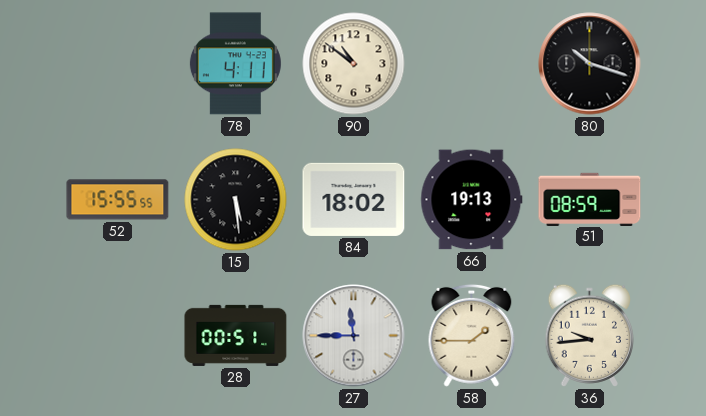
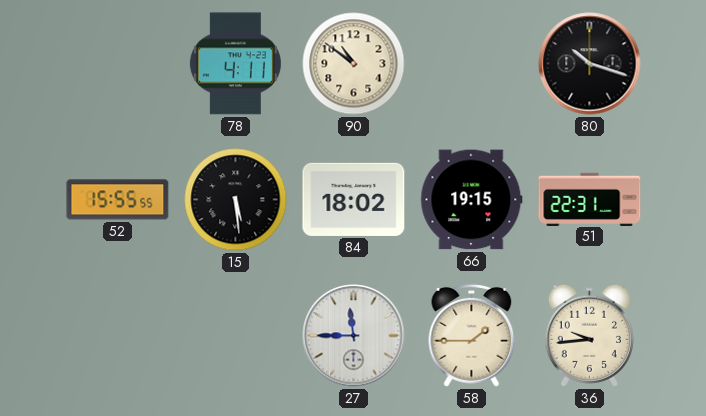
66: 19:13 -> 19:15
51: 08:59 -> 22:31
28: 00:51 -> none
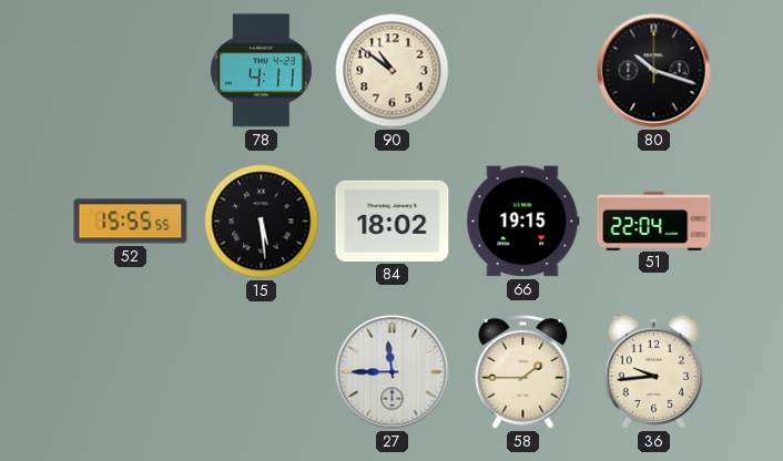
51: 22:31 -> 22:04
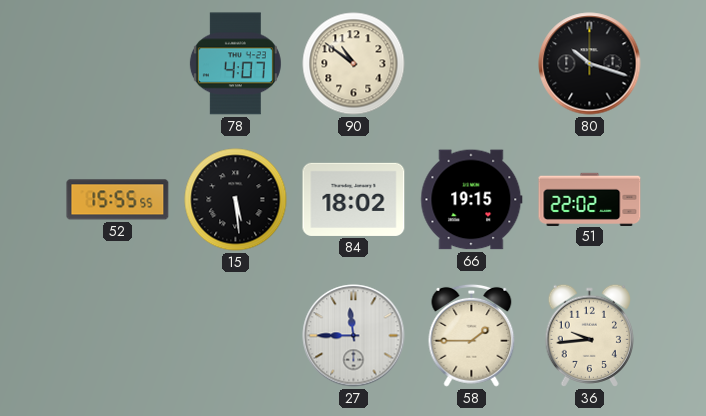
78: 4:11 -> 4:07
51: 22:04 -> 22:02
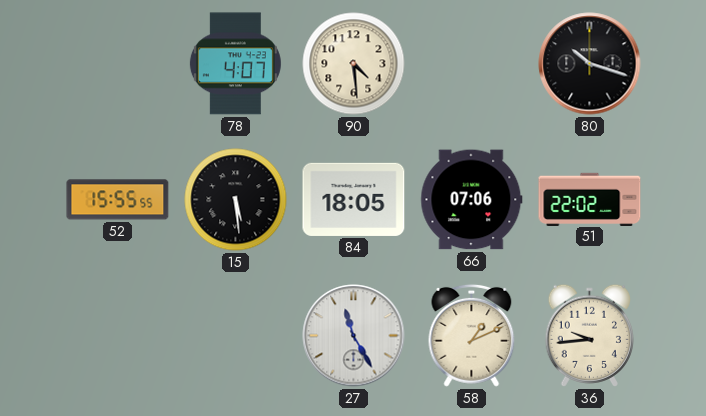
90: 10:51 -> 4:29
84: 18:02 -> 18:05
66: 19:15 -> 07:06
27: 11:45 -> 11:25
58: 1:45 -> 1:11
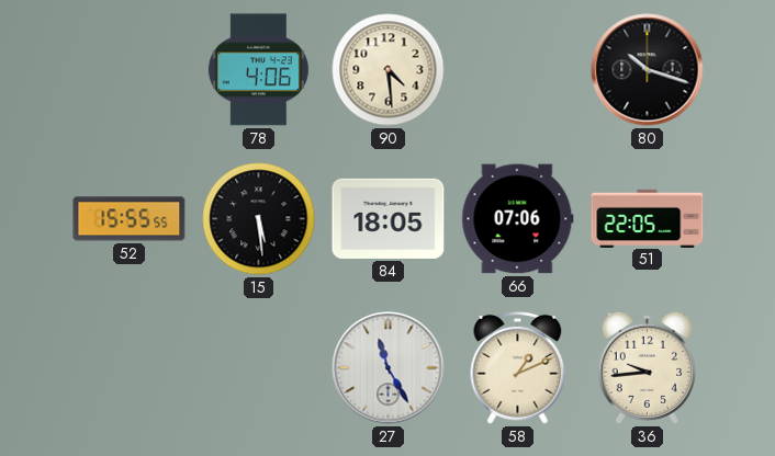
78: 4:07 -> 4:06
51: 22:02 -> 22:05
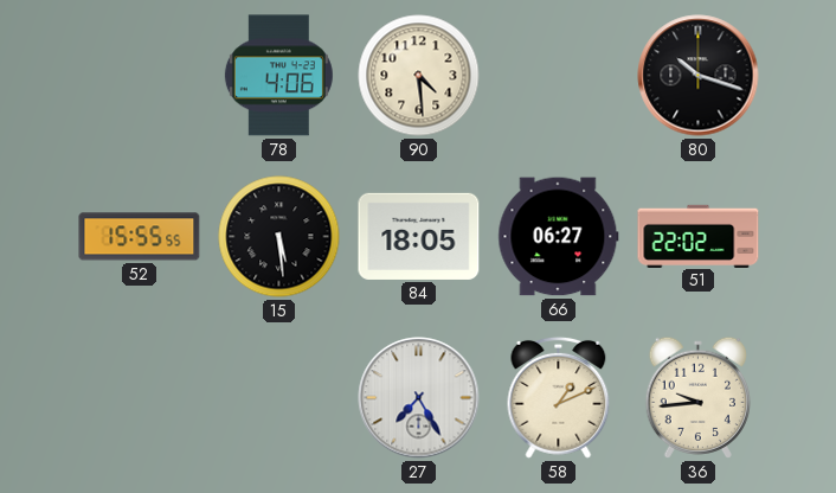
66: 07:06 -> 06:27
51: 22:05 -> 22:02
27: 11:25 -> 7:25
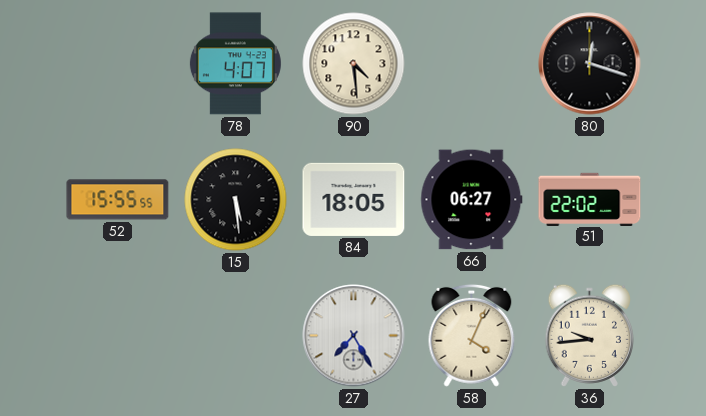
78: 4:06 -> 4:07
80: 10:18 -> 12:18
58: 1:11 -> 4:04
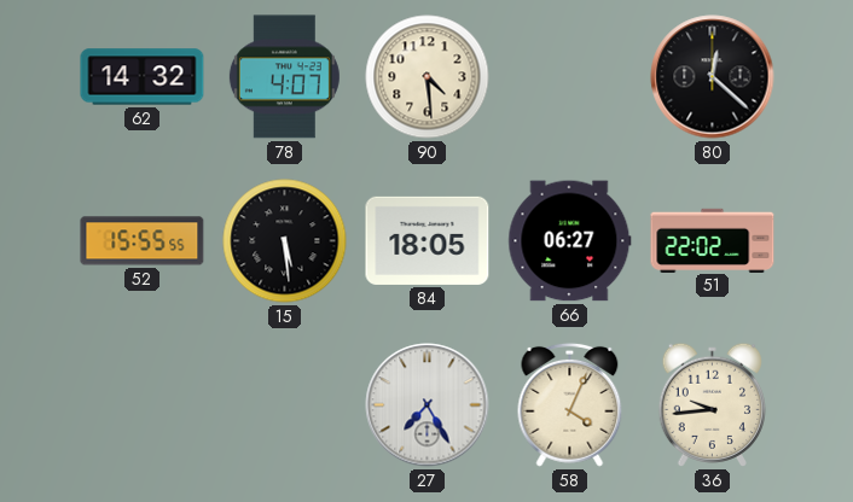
62: none -> 14:32
80: 12:18 -> 12:22
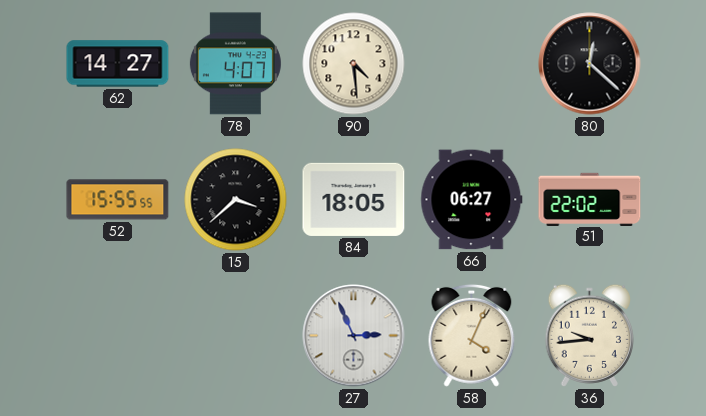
62: 14:32 -> 14:27
15: 5:29 -> 3:38
27: 7:25 -> 2:56
